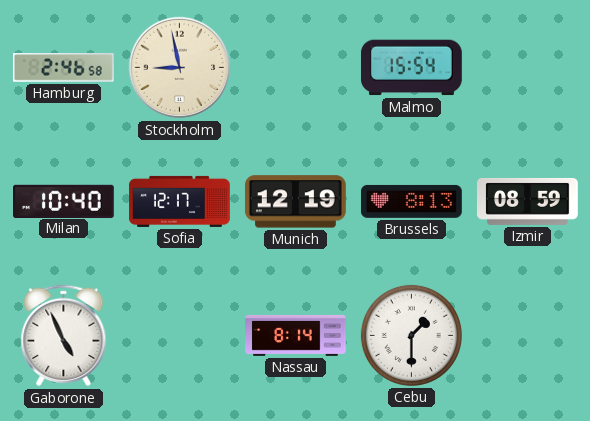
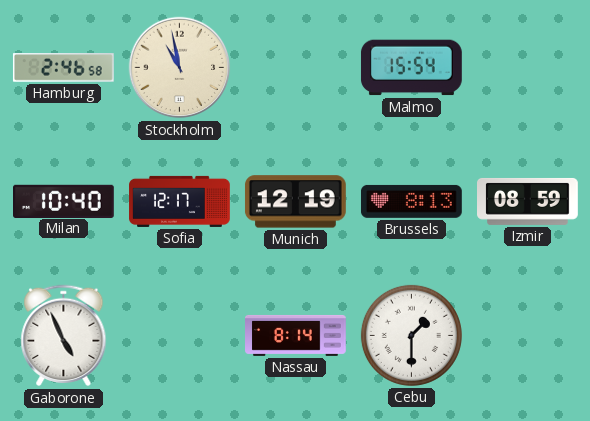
Stockholm: 8:58 -> 10:58
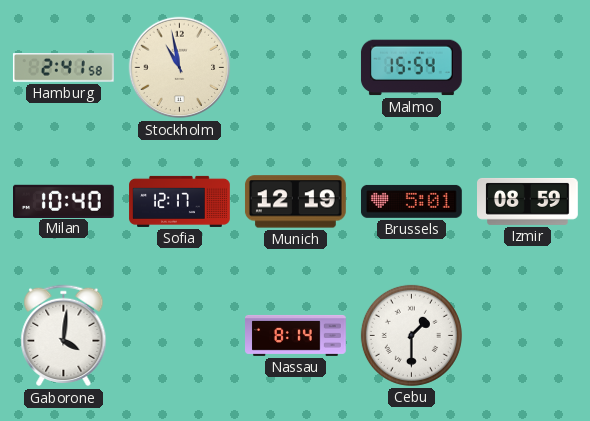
Hamburg: 2:46 -> 2:41
Brussels: 8:13 -> 5:01
Gaborone: 4:56 -> 4:01
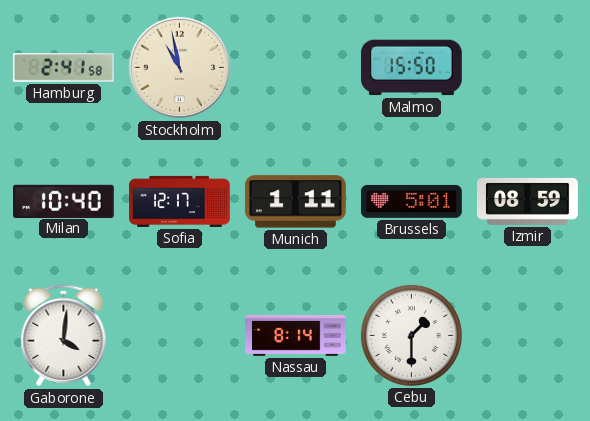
Malmo: 15:54 -> 15:50
Munich: 12:19 -> 1:11
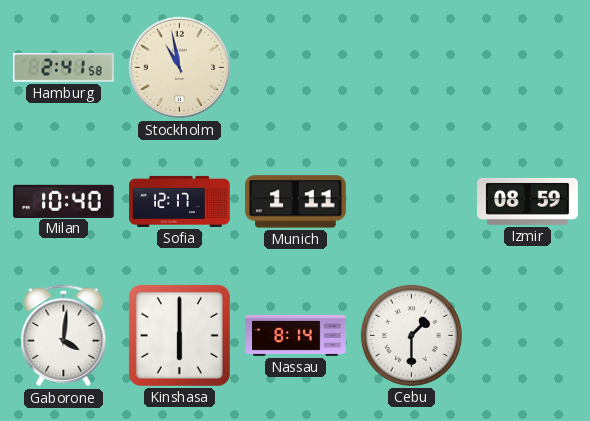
Malmo: 15:50 -> none
Brussels: 5:01 -> none
Kinshasa: none -> 6:00
